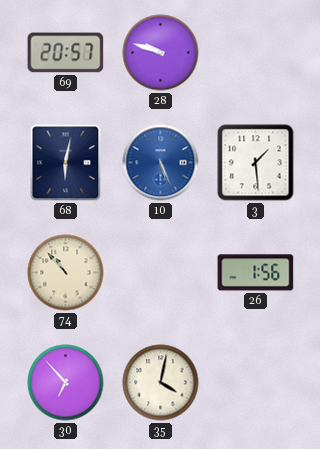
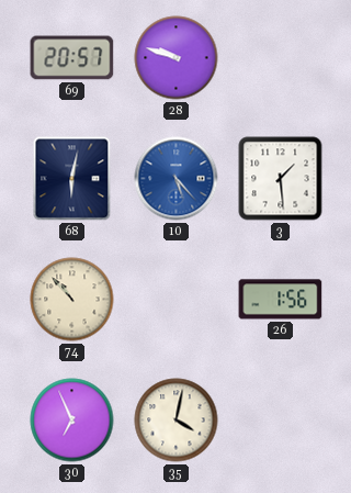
10: 5:26 -> 5:23
30: 6:53 -> 6:56
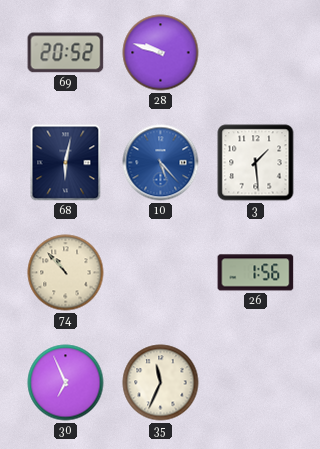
69: 20:57 -> 20:52
35: 4:02 -> 11:34
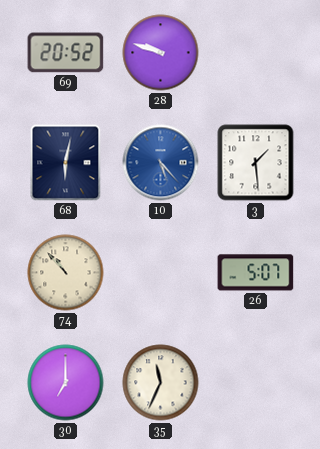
26: 1:56 -> 5:07
30: 6:56 -> 7:00
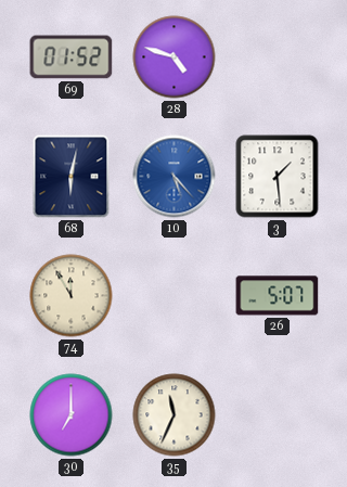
69: 20:52 -> 01:52
28: 9:48 -> 4:48
74: 10:53 -> 11:55
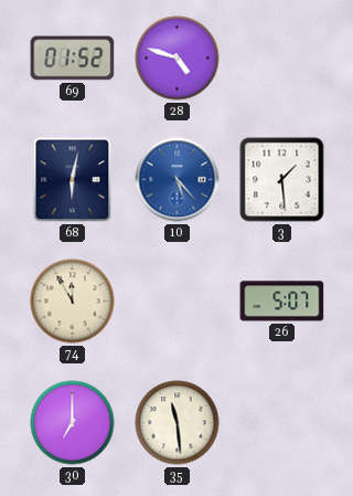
35: 11:34 -> 11:29
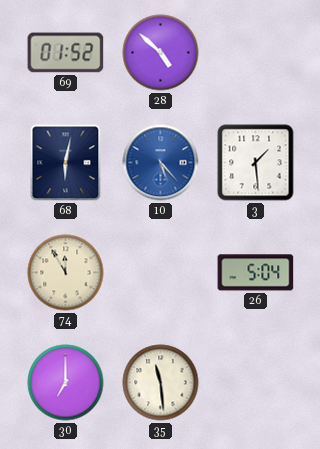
28: 4:48 -> 4:52
26: 5:07 -> 5:04
